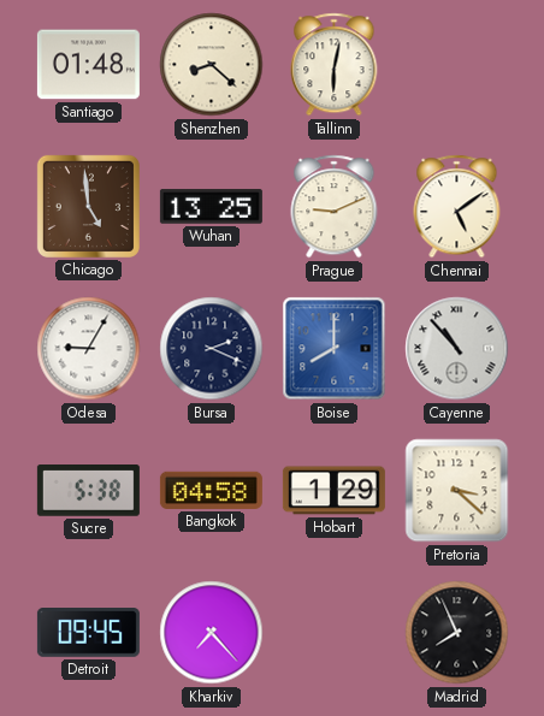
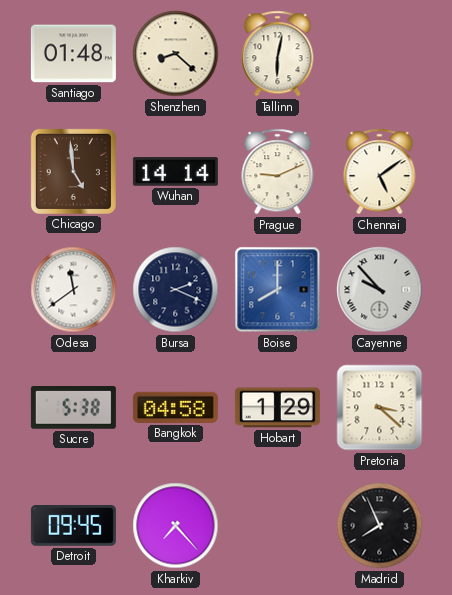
Wuhan: 13:25 -> 14:14
Odesa: 9:05 -> 11:39
Cayenne: 10:53 -> 9:53
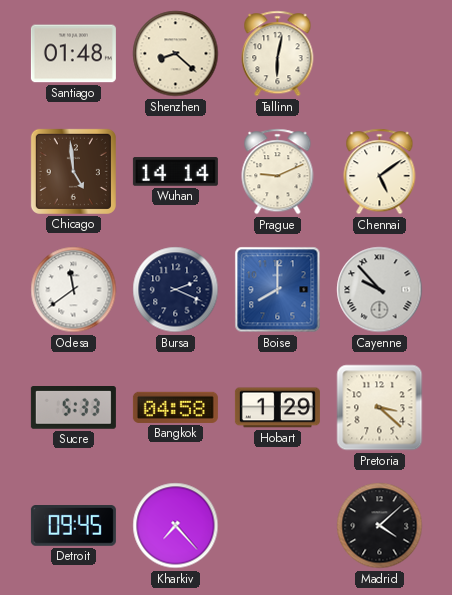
Sucre: 5:38 -> 5:33
Madrid: 7:56 -> 4:08
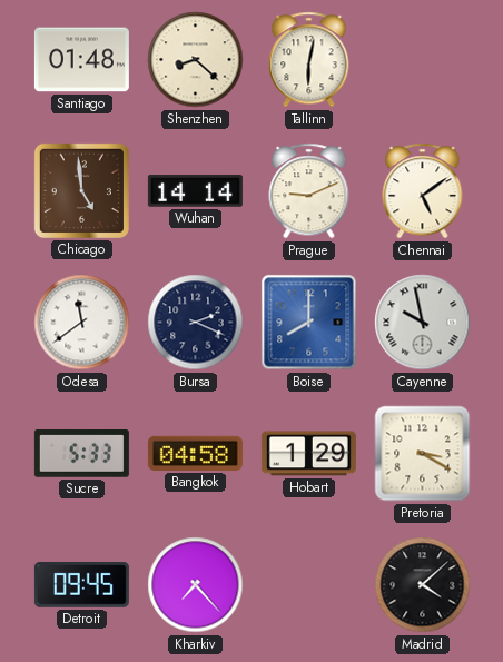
Cayenne: 9:53 -> 9:58
Pretoria: 3:22 -> 3:20
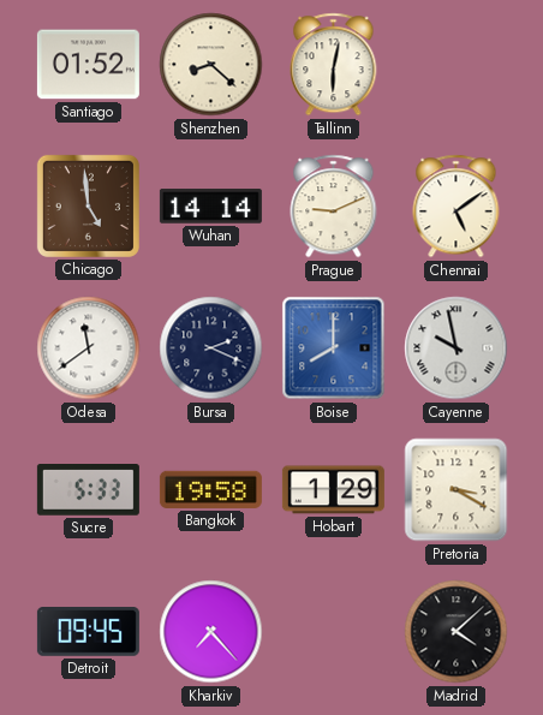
Santiago: 01:48 -> 01:52
Bangkok: 04:58 -> 19:58
